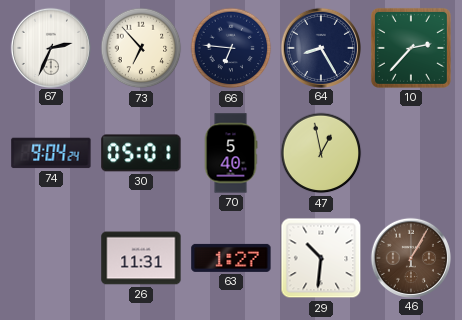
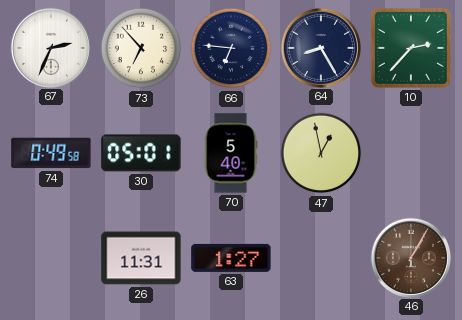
74: 9:04 -> 0:49
29: 10:31 -> none
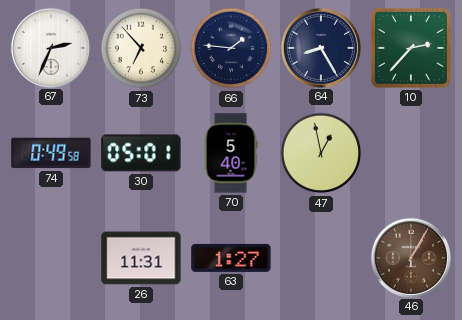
66: 6:46 -> 1:46
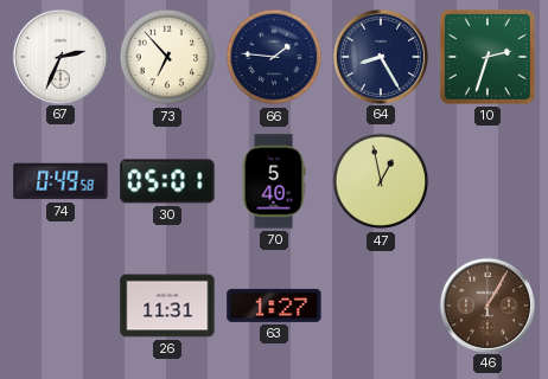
10: 2:37 -> 2:33
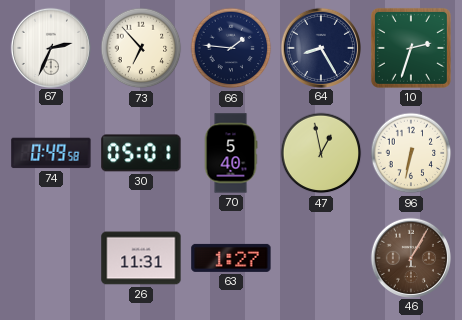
96: none -> 6:32
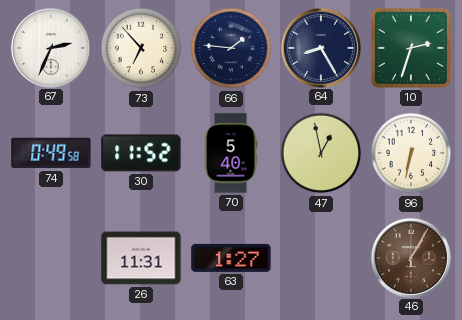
30: 05:01 -> 11:52
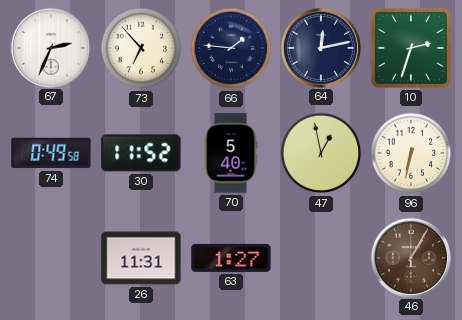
64: 8:25 -> 12:13
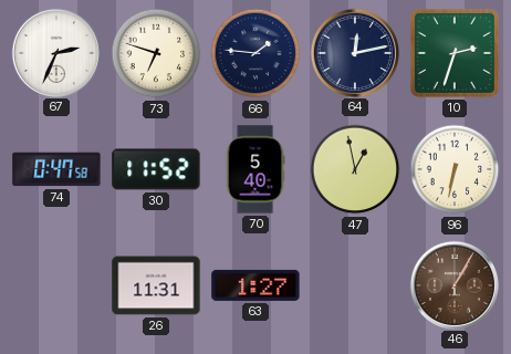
73: 6:53 -> 6:48
74: 0:49 -> 0:47
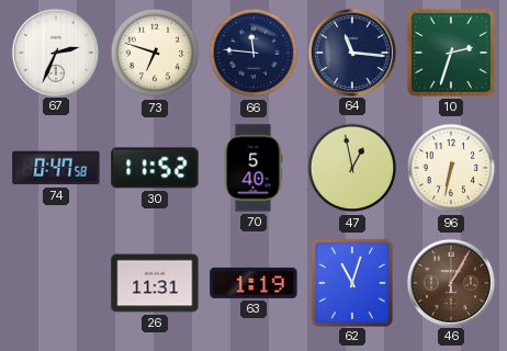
66: 1:46 -> 11:46
64: 12:13 -> 11:16
63: 1:27 -> 1:19
62: none -> 11:03
